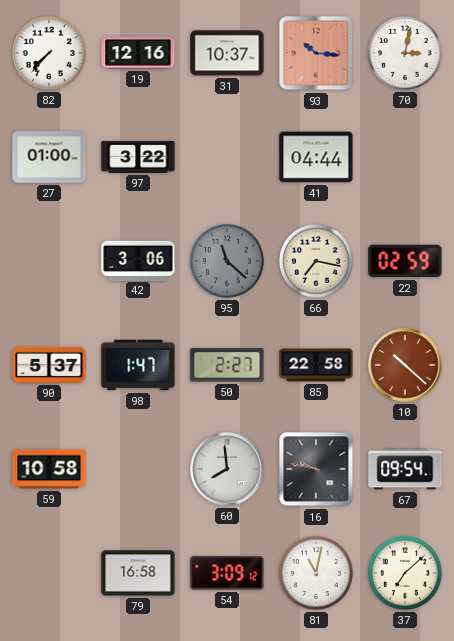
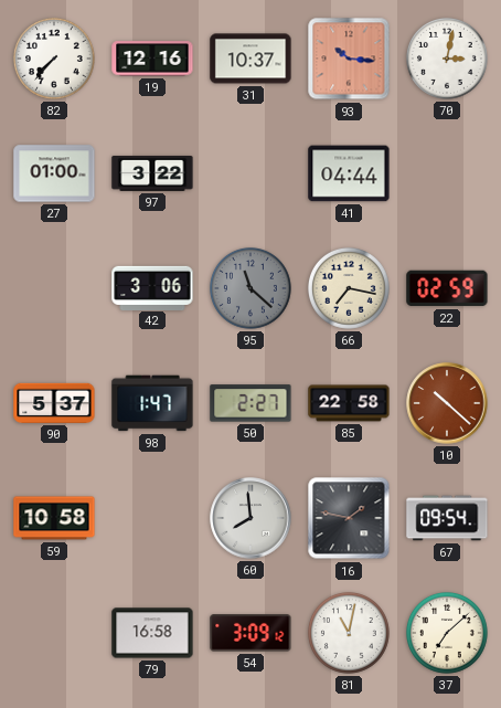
16: 9:47 -> 1:47
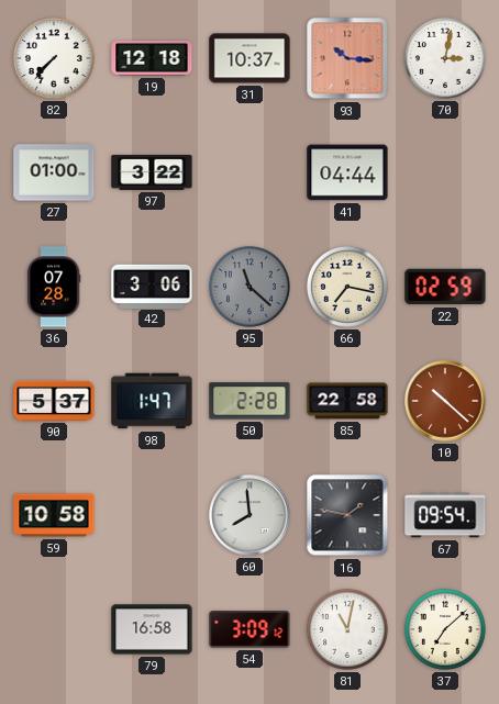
19: 12:16 -> 12:18
36: none -> 07:28
50: 2:27 -> 2:28
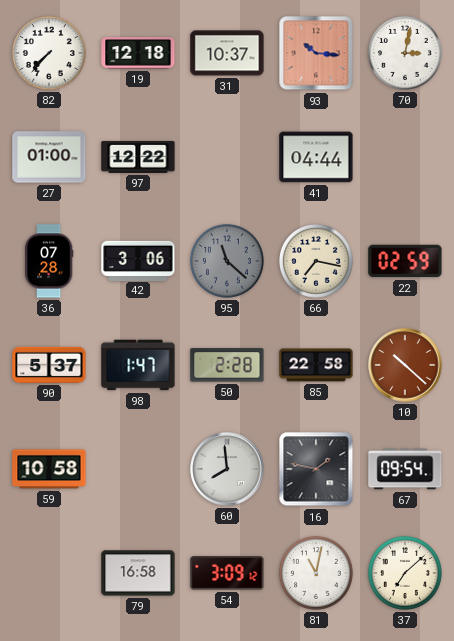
97: 3:22 -> 12:22
